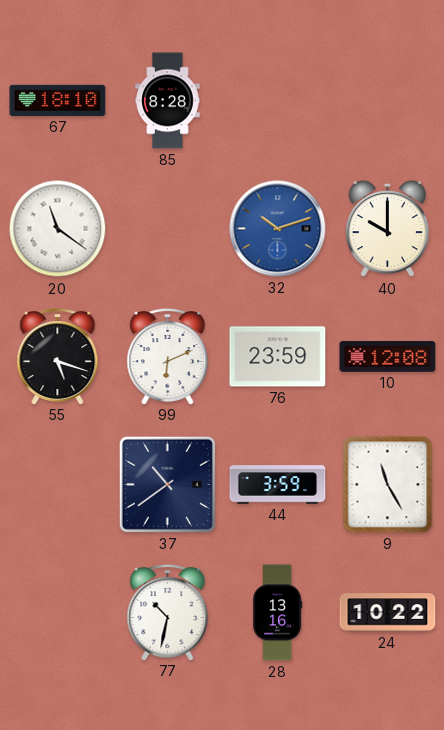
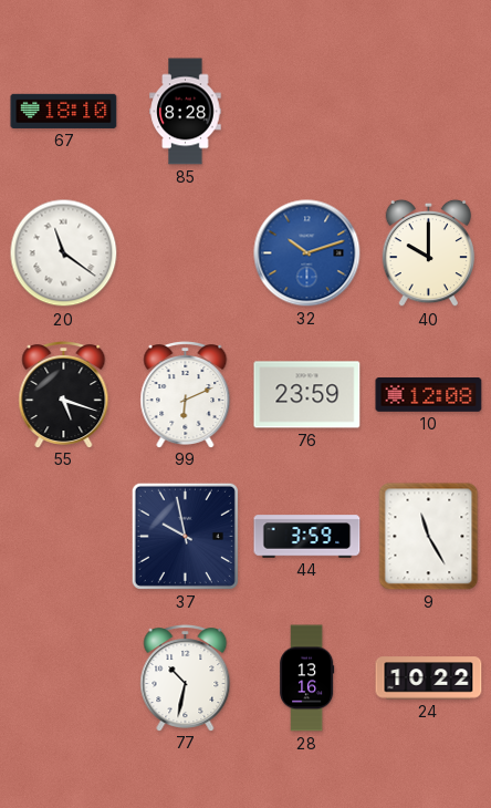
37: 10:39 -> 9:58
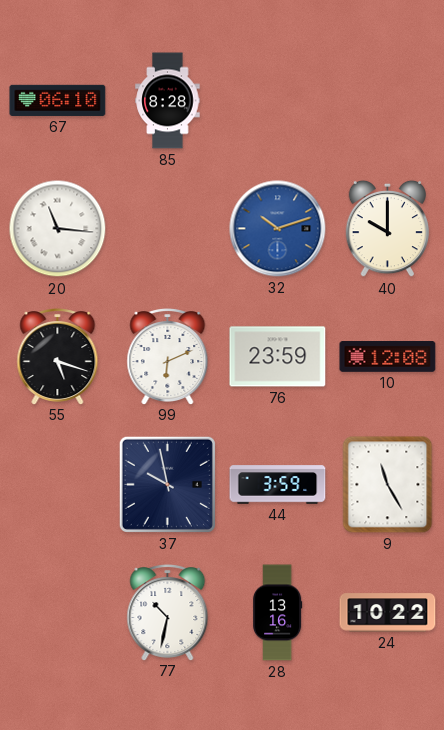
67: 18:10 -> 06:10
20: 11:21 -> 11:16
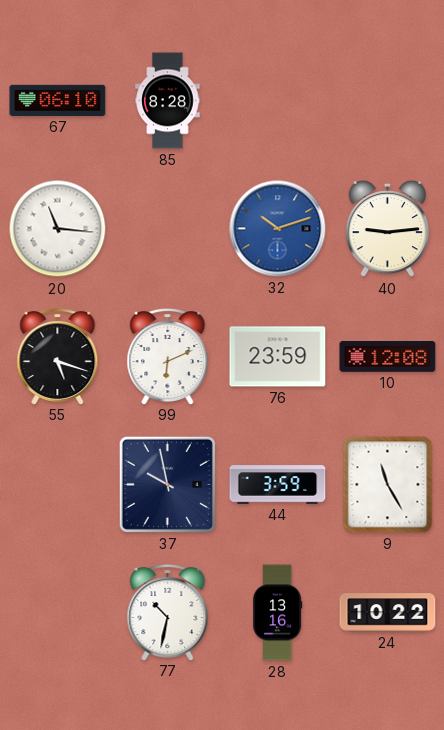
40: 10:00 -> 9:14
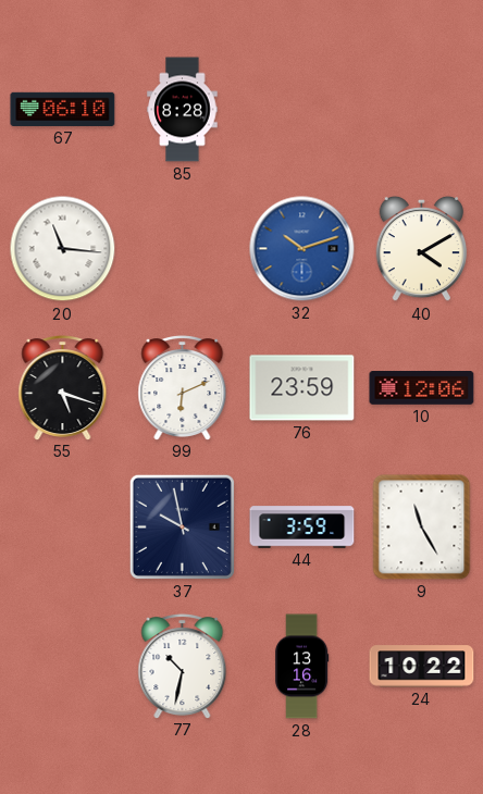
40: 9:14 -> 4:10
10: 12:08 -> 12:06
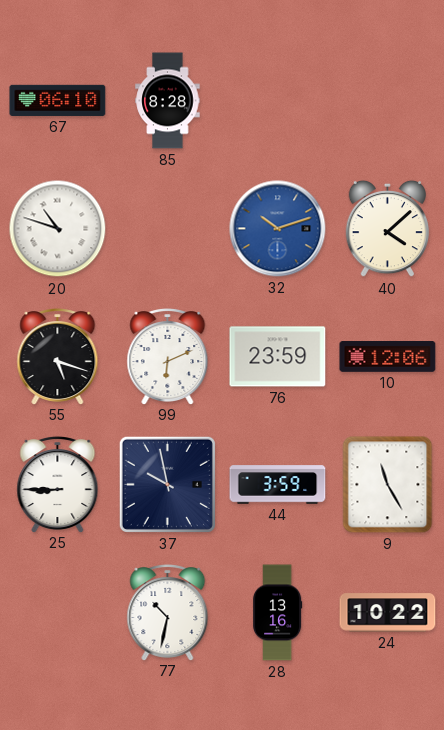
20: 11:16 -> 10:48
40: 4:10 -> 4:08
25: none -> 8:45
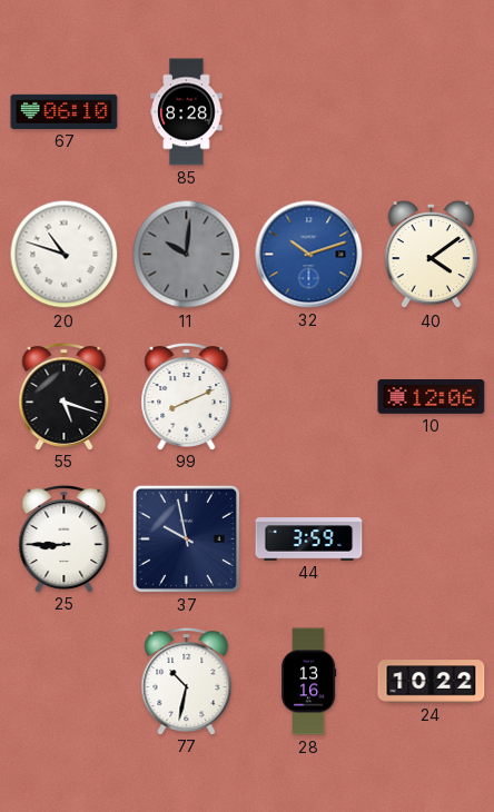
11: none -> 10:01
40: 4:08 -> 4:09
99: 6:11 -> 8:11
76: 23:59 -> none
9: 11:25 -> none
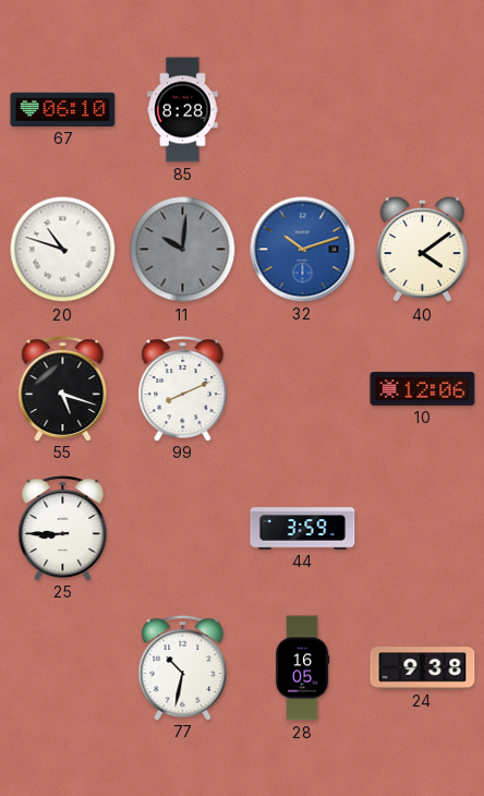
37: 9:58 -> none
28: 13:16 -> 16:05
24: 10:22 -> 9:38
